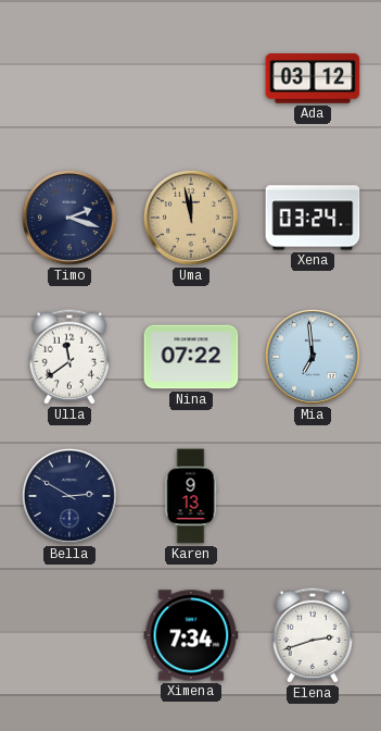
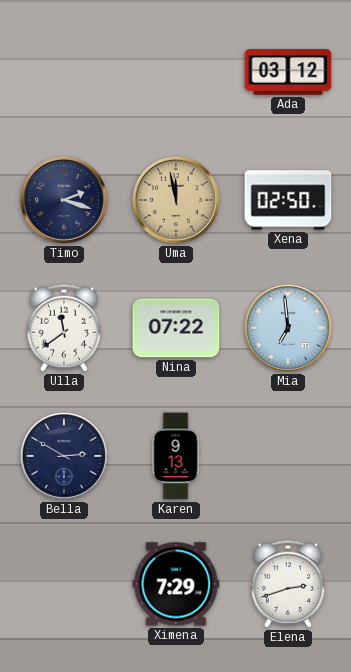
Xena: 03:24 -> 02:50
Ximena: 7:34 -> 7:29
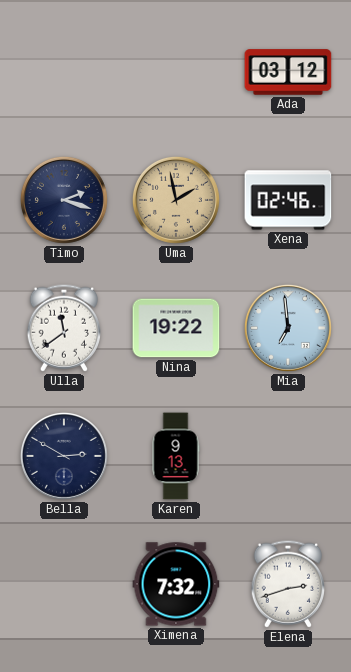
Uma: 11:58 -> 1:58
Xena: 02:50 -> 02:46
Nina: 07:22 -> 19:22
Ximena: 7:29 -> 7:32
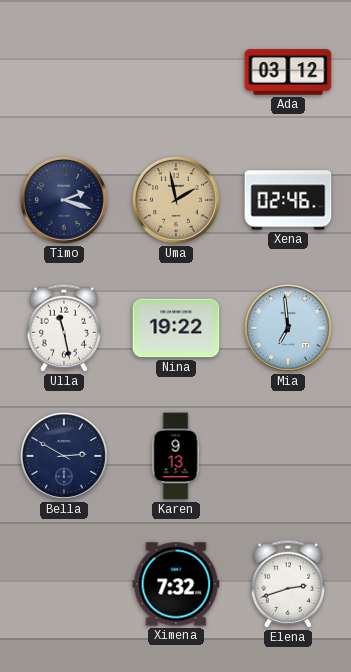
Ulla: 11:39 -> 11:28
